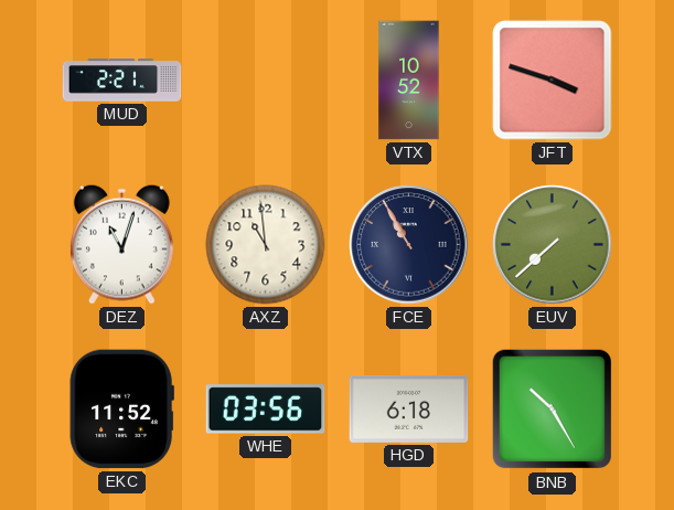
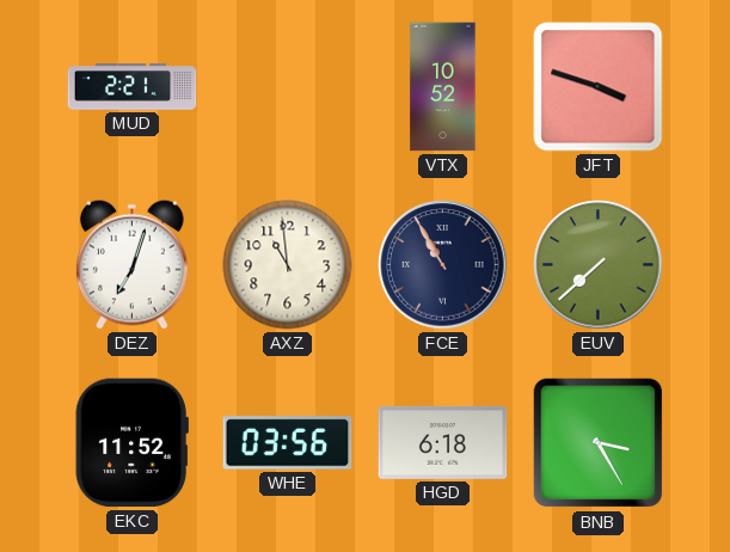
DEZ: 11:03 -> 7:03
BNB: 10:25 -> 3:25
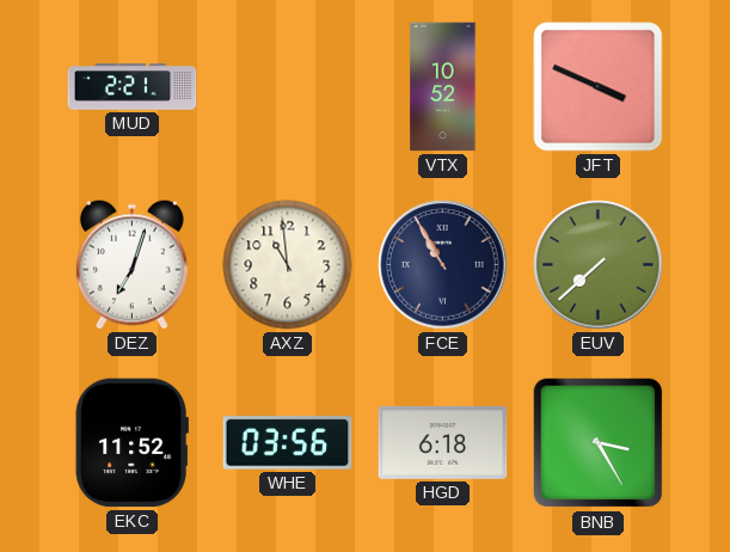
JFT: 3:48 -> 3:49
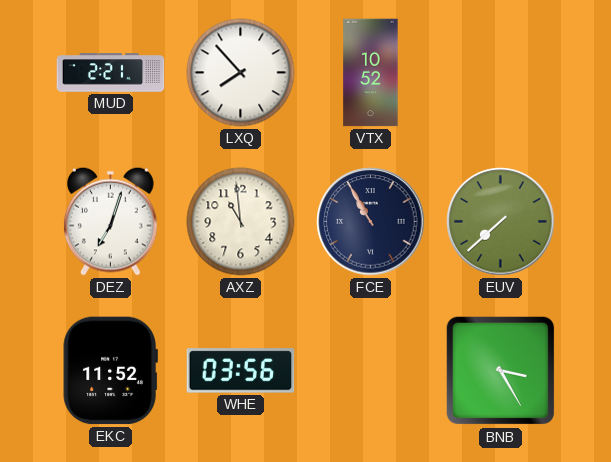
LXQ: none -> 7:53
JFT: 3:49 -> none
HGD: 6:18 -> none
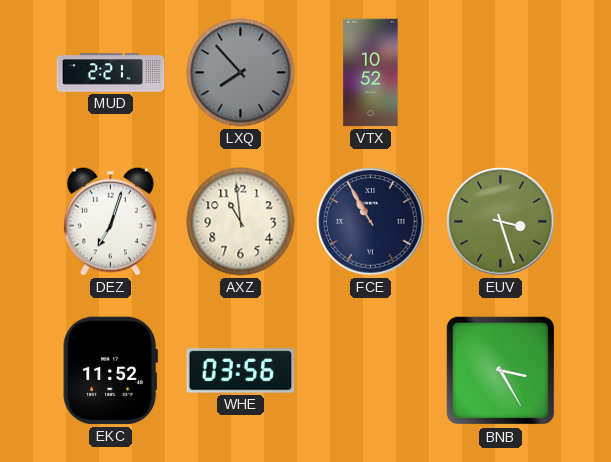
LXQ dial: white -> grey
EUV: 7:38 -> 3:27
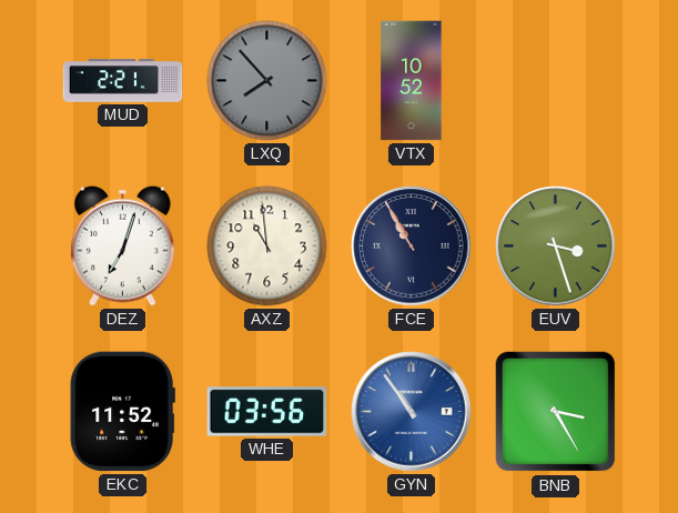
GYN: none -> 10:54
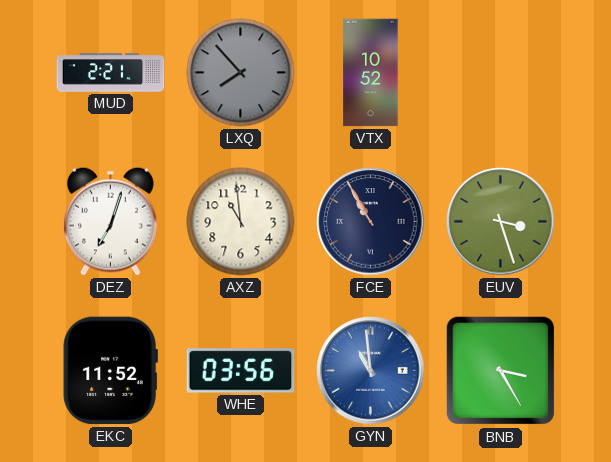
GYN: 10:54 -> 10:59
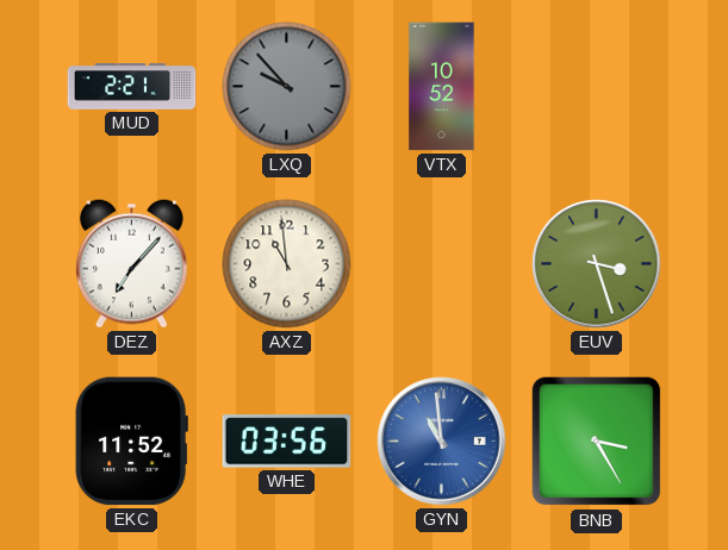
LXQ: 7:53 -> 9:53
DEZ: 7:03 -> 7:07
FCE: 10:55 -> none
